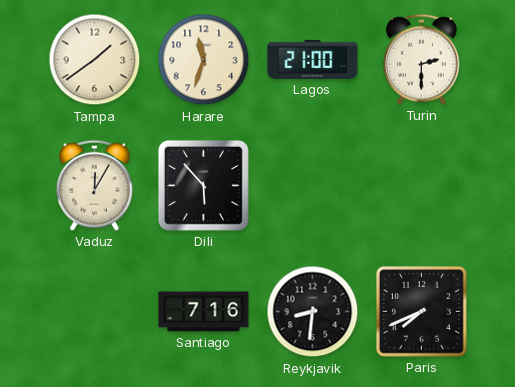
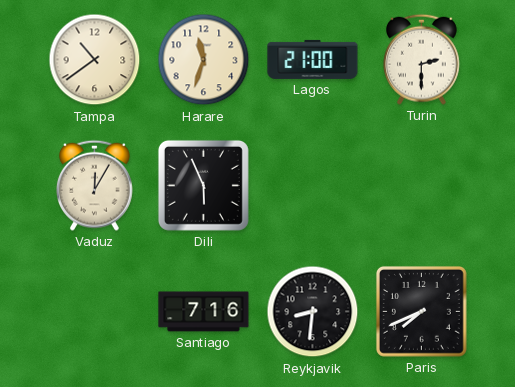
Tampa: 1:39 -> 10:39
Dili: 5:53 -> 5:56
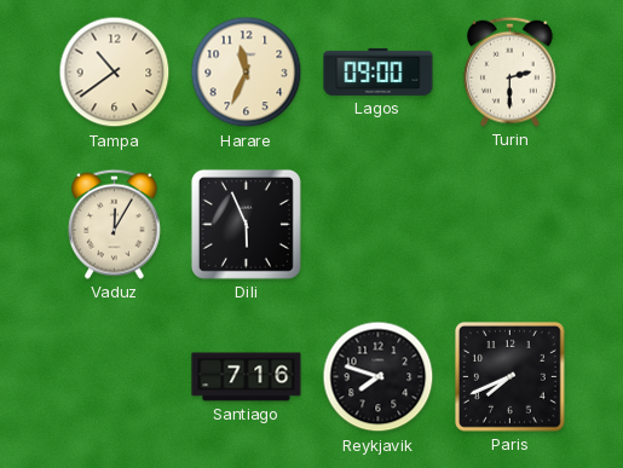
Harare: 11:33 -> 11:34
Lagos: 21:00 -> 09:00
Reykjavik: 8:31 -> 7:48
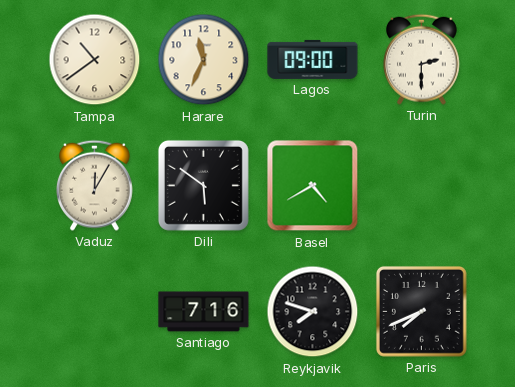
Dili: 5:56 -> 5:51
Basel: none -> 4:40
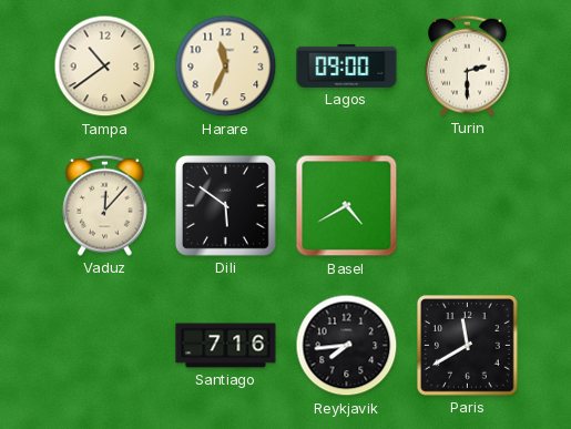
Vaduz: 12:05 -> 12:07
Reykjavik: 7:48 -> 7:44
Paris: 7:41 -> 11:40
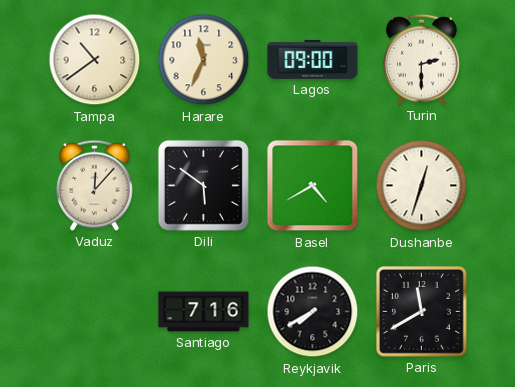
Dushanbe: none -> 12:33
Reykjavik: 7:44 -> 7:40
